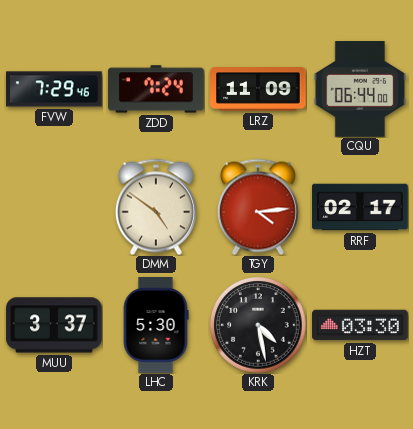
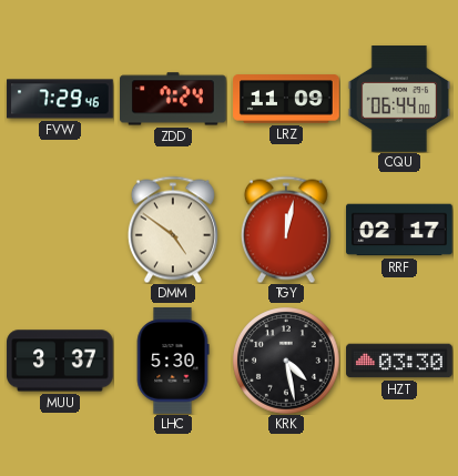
TGY: 4:14 -> 12:02
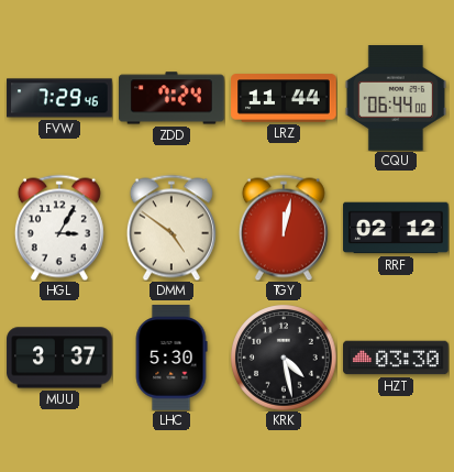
LRZ: 11:09 -> 11:44
HGL: none -> 3:05
RRF: 02:17 -> 02:12
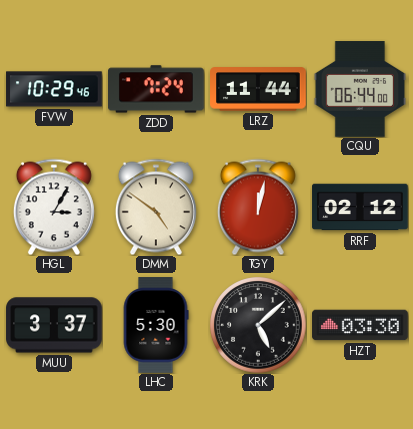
FVW: 7:29 -> 10:29
KRK: 4:28 -> 5:08
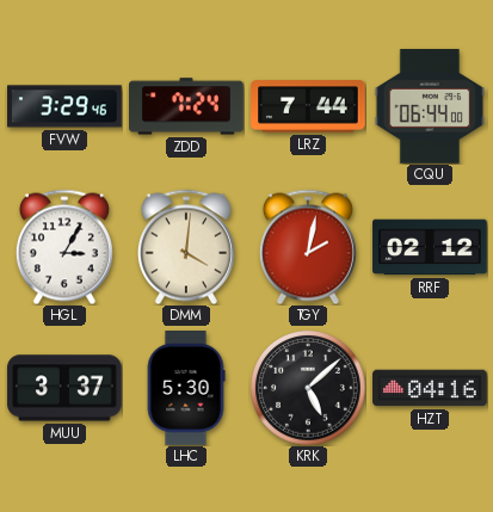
FVW: 10:29 -> 3:29
LRZ: 11:44 -> 7:44
DMM: 4:51 -> 4:01
TGY: 12:02 -> 2:02
HZT: 03:30 -> 04:16
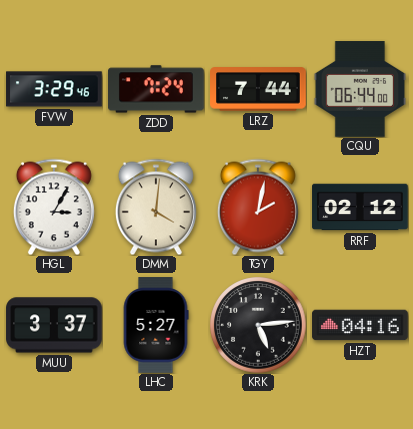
LHC: 5:30 -> 5:27
KRK: 5:08 -> 5:14
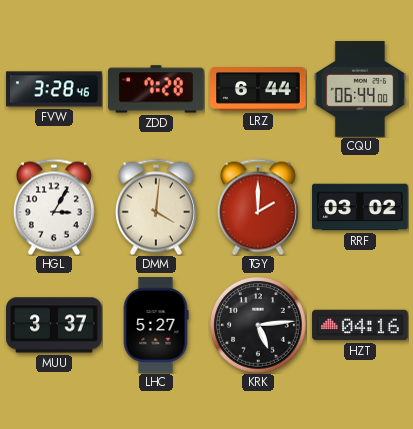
FVW: 3:29 -> 3:28
ZDD: 7:24 -> 7:28
LRZ: 7:44 -> 6:44
TGY: 2:02 -> 2:00
RRF: 02:12 -> 03:02
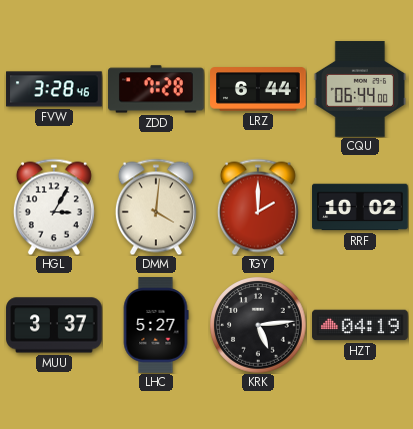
RRF: 03:02 -> 10:02
HZT: 04:16 -> 04:19
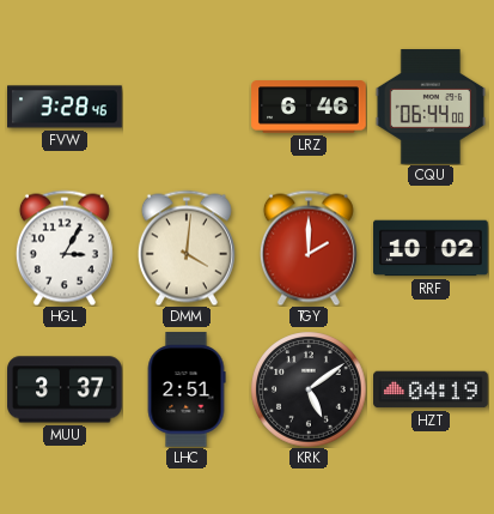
ZDD: 7:28 -> none
LRZ: 6:44 -> 6:46
LHC: 5:27 -> 2:51
KRK: 5:14 -> 5:09
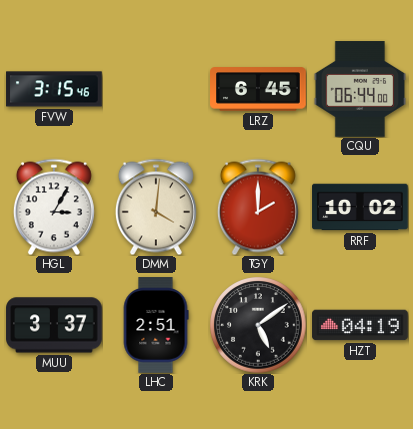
FVW: 3:28 -> 3:15
LRZ: 6:46 -> 6:45
